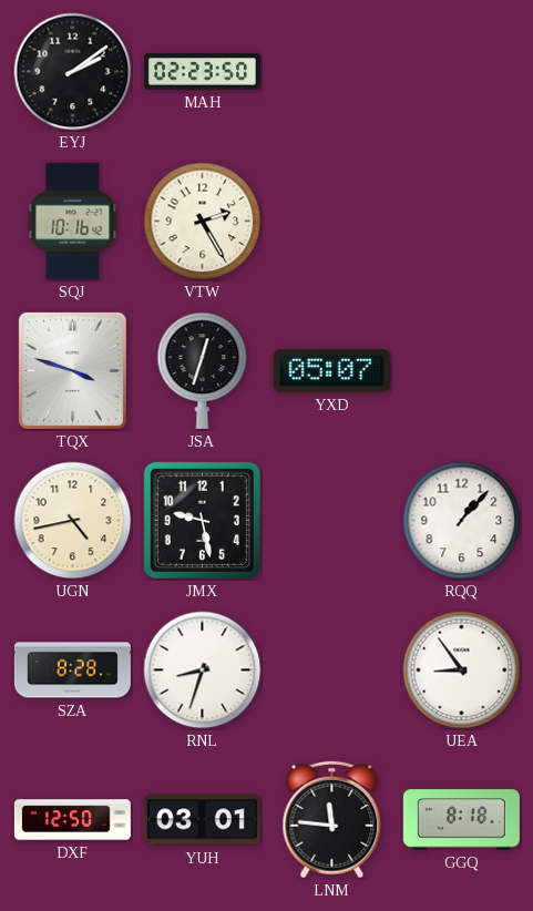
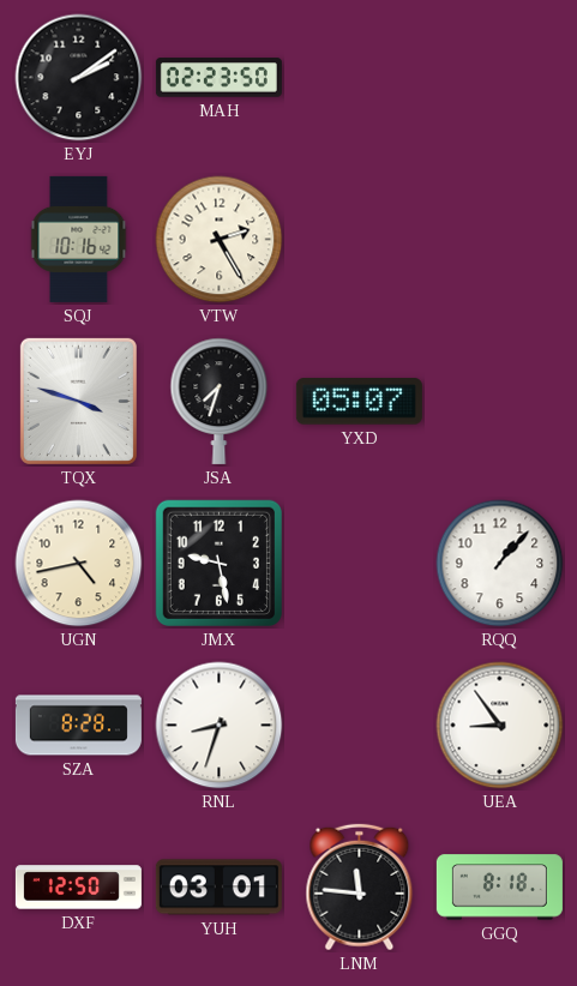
JSA: 12:33 -> 7:33
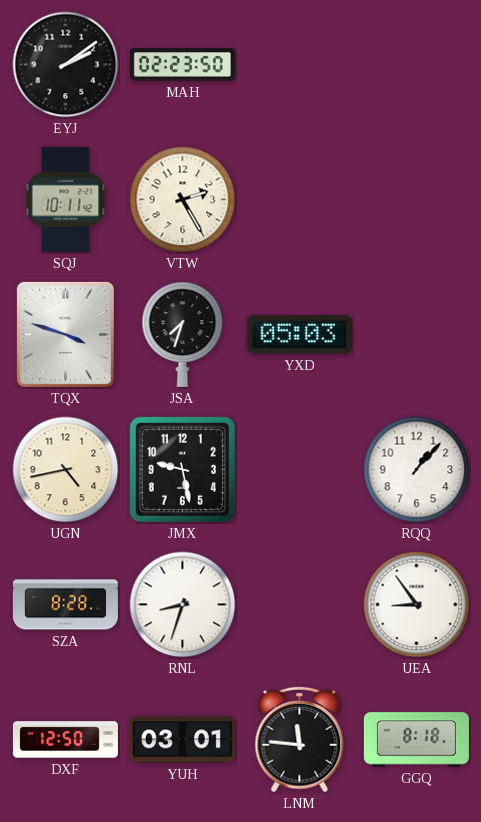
SQJ: 10:16 -> 10:11
YXD: 05:07 -> 05:03
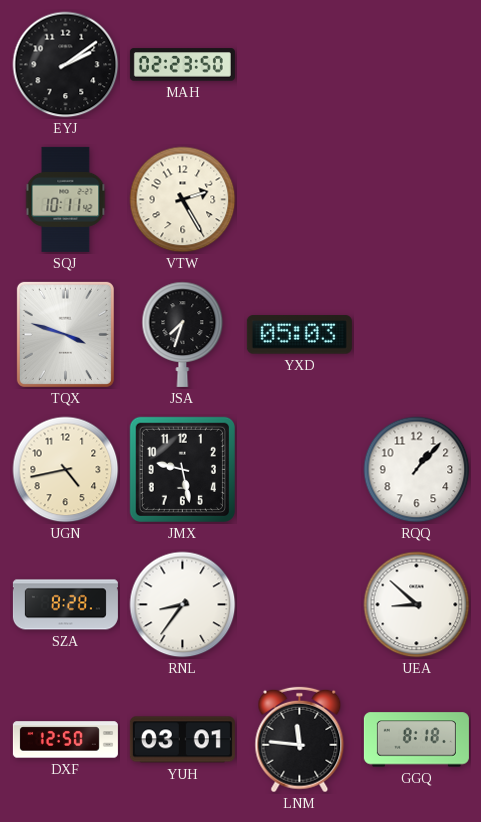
RNL: 8:33 -> 8:36
UEA: 8:54 -> 8:52
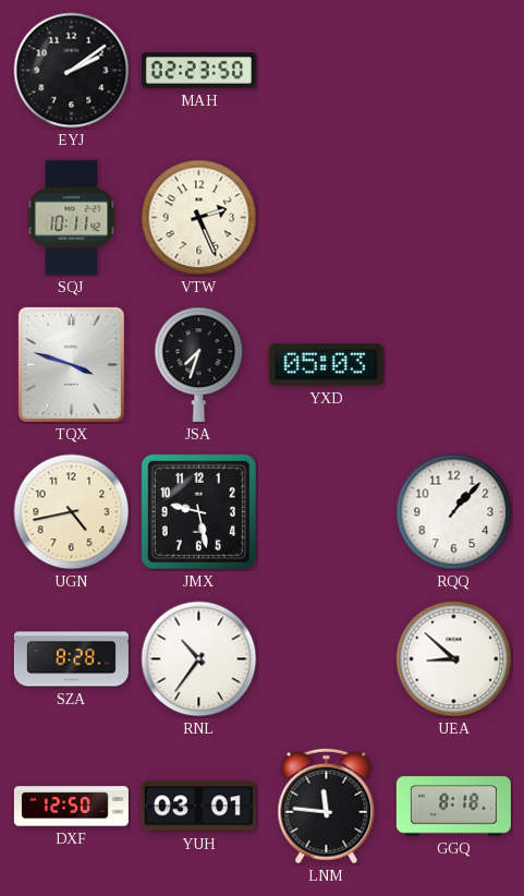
VTW: 2:25 -> 2:26
RNL: 8:36 -> 10:36
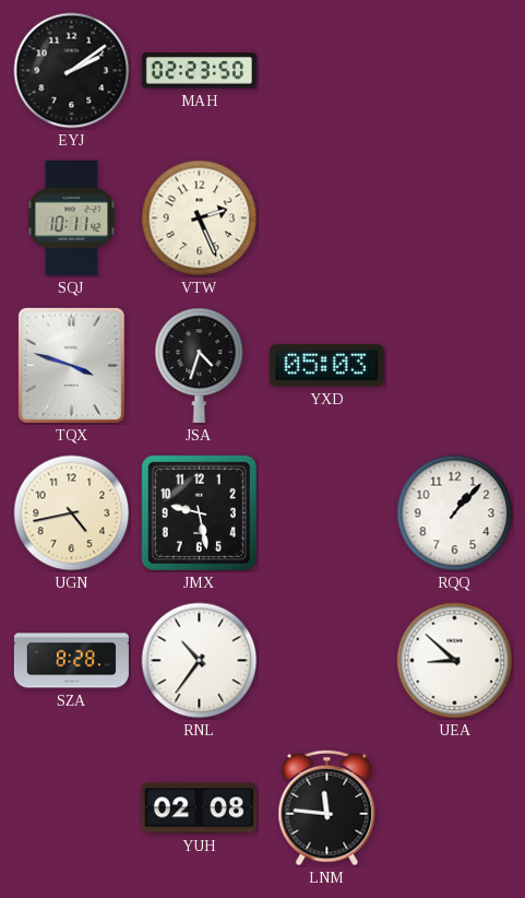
JSA: 7:33 -> 4:33
DXF: 12:50 -> none
YUH: 03:01 -> 02:08
GGQ: 8:18 -> none
